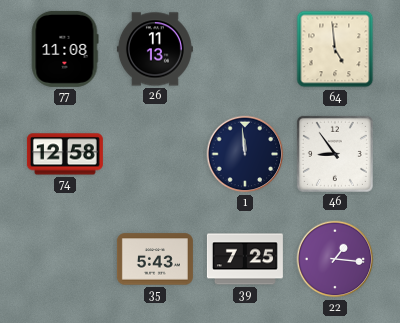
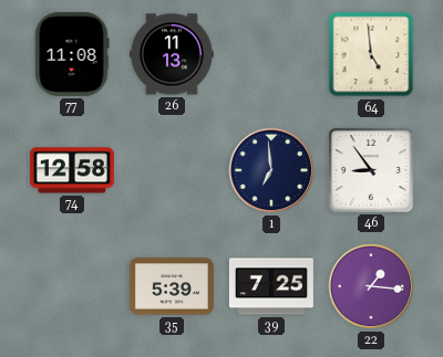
1: 11:59 -> 6:59
35: 5:43 -> 5:39
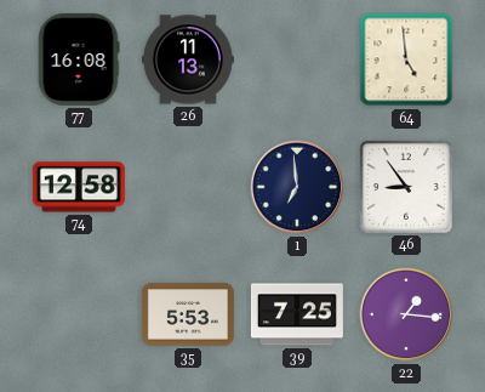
77: 11:08 -> 16:08
35: 5:39 -> 5:53
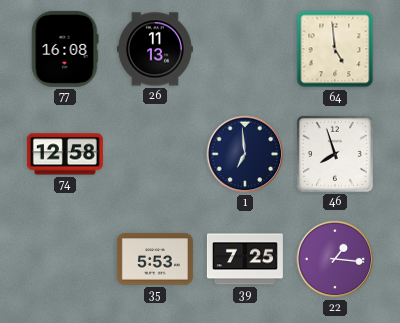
46: 8:54 -> 7:57
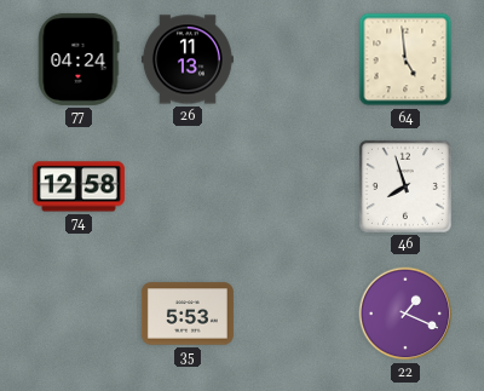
77: 16:08 -> 04:24
1: 6:59 -> none
39: 7:25 -> none
22: 1:16 -> 1:19
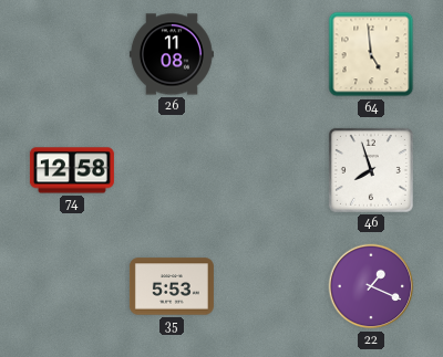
77: 04:24 -> none
26: 11:13 -> 11:08
